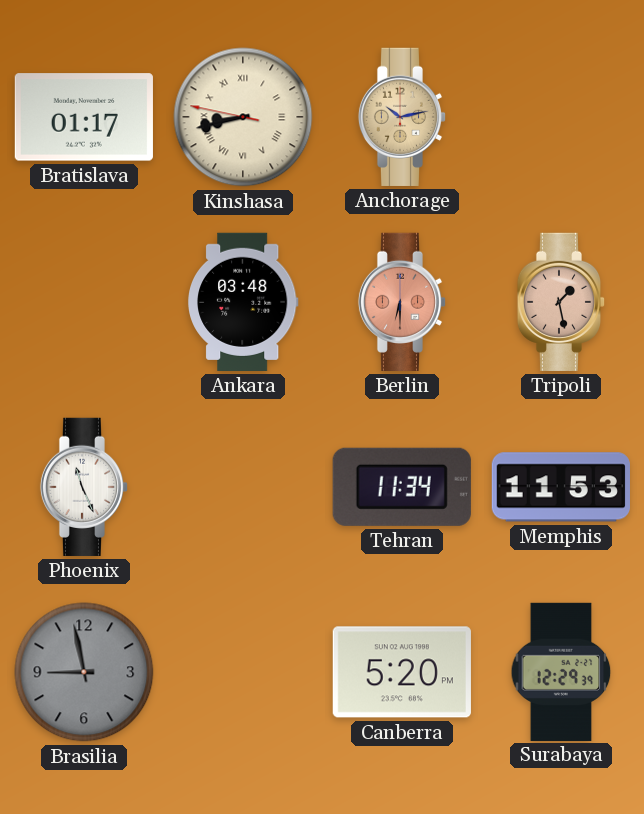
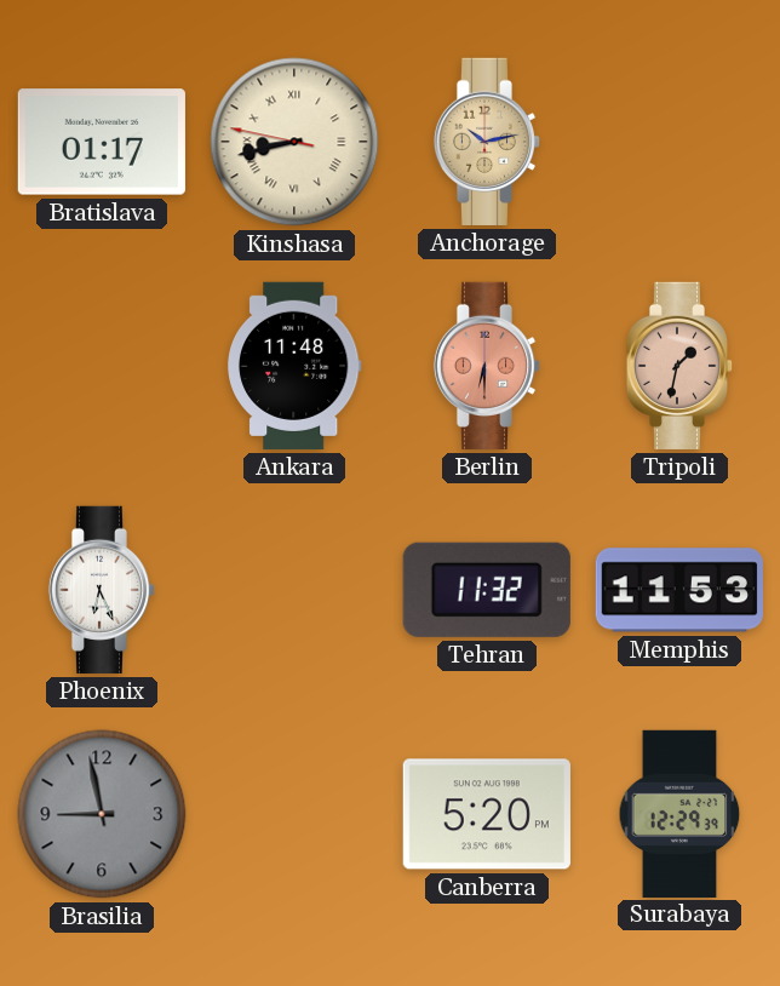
Ankara: 03:48 -> 11:48
Tripoli: 1:28 -> 1:32
Phoenix: 11:26 -> 6:26
Tehran: 11:34 -> 11:32
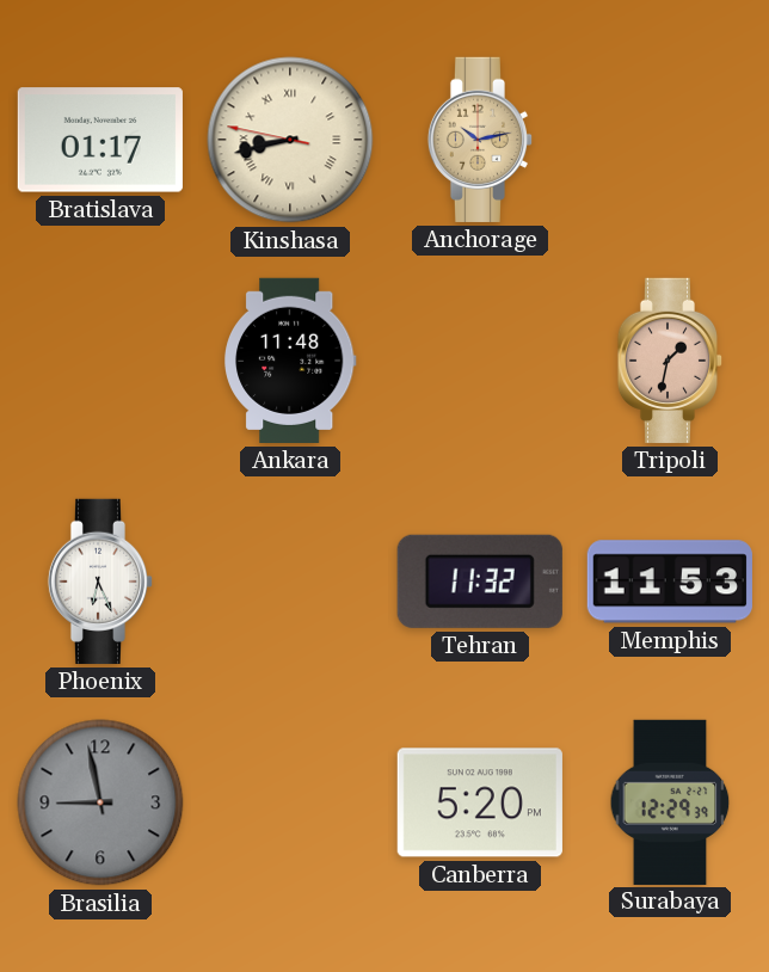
Berlin: 6:30 -> none
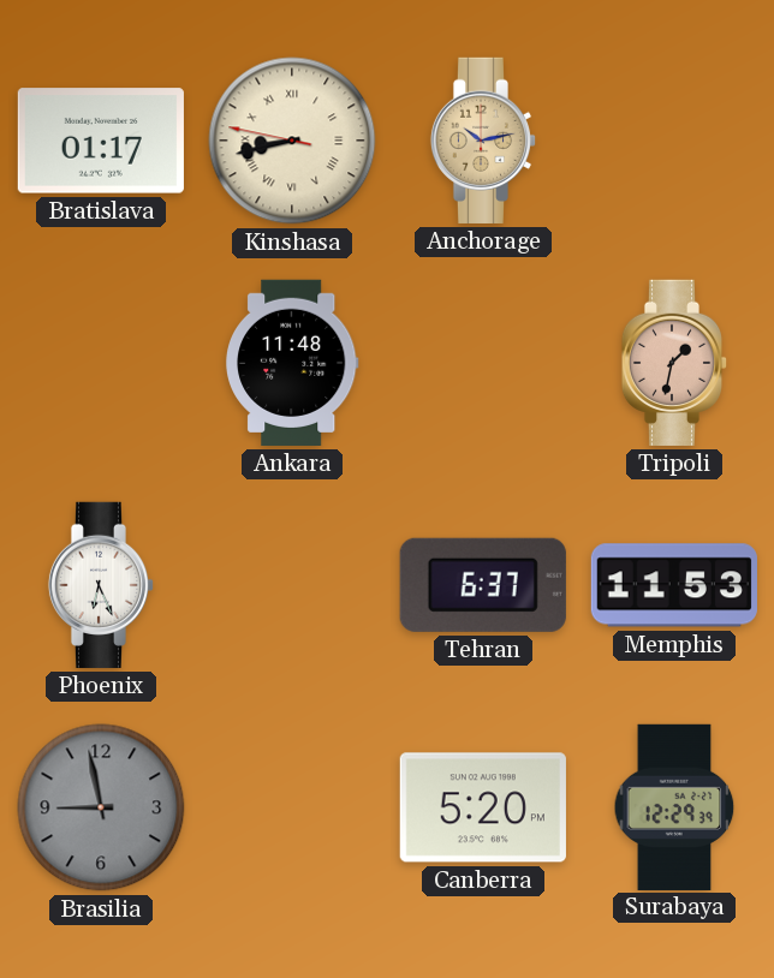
Tehran: 11:32 -> 6:37
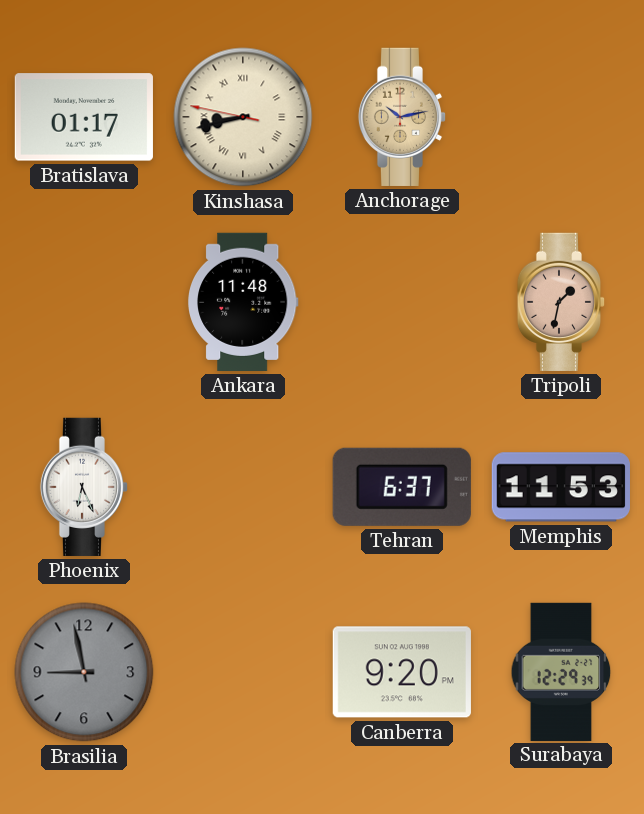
Canberra: 5:20 -> 9:20
